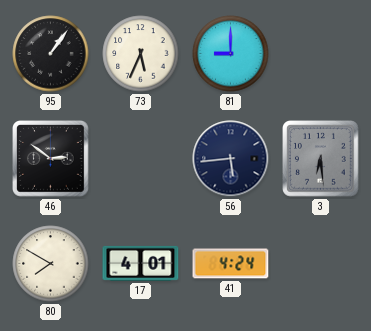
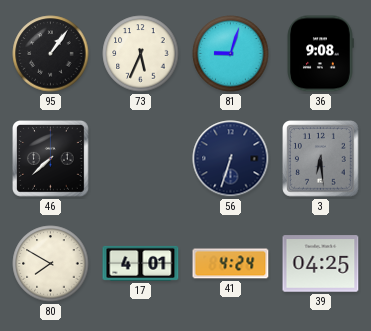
81: 9:00 -> 9:03
36: none -> 9:08
46: 2:51 -> 7:38
56: 5:44 -> 6:33
39: none -> 04:25
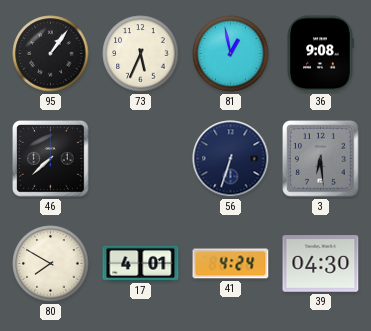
81: 9:03 -> 12:58
39: 04:25 -> 04:30
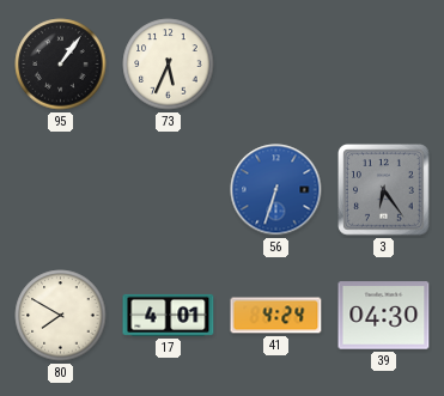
81: 12:58 -> none
36: 9:08 -> none
46: 7:38 -> none
56 dial: navy -> blue
3: 6:29 -> 6:24
